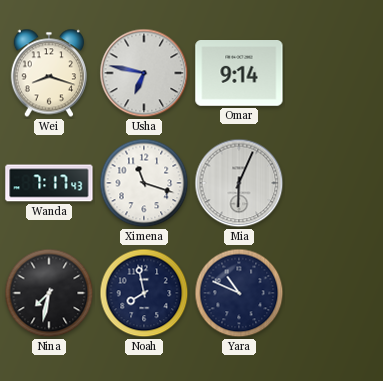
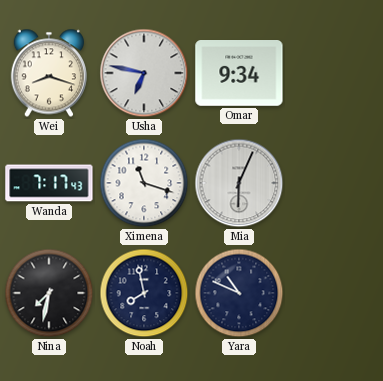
Omar: 9:14 -> 9:34
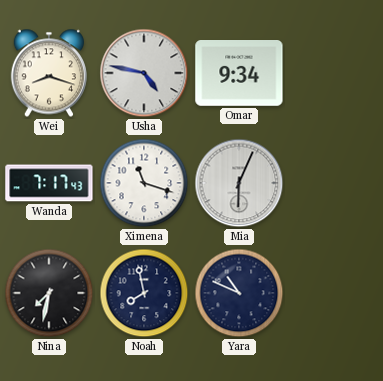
Usha: 6:47 -> 4:47
